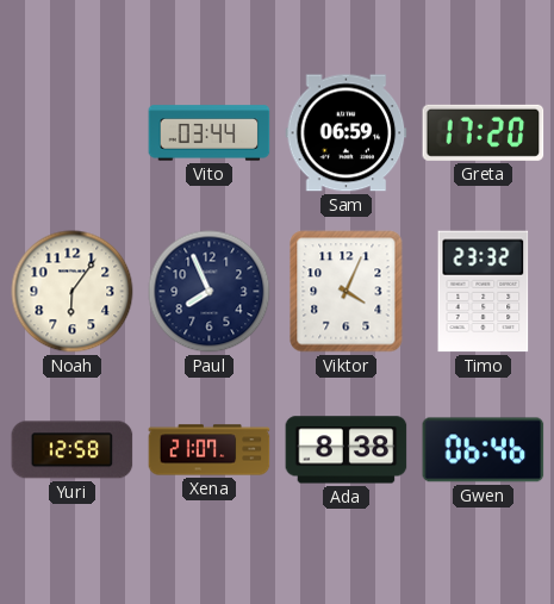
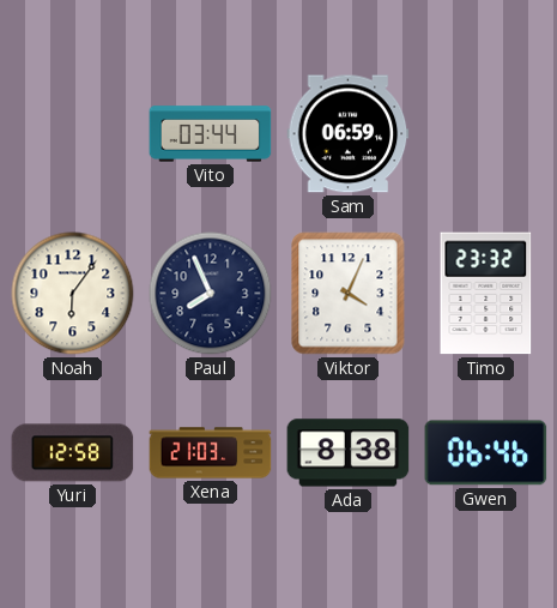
Greta: 17:20 -> none
Xena: 21:07 -> 21:03
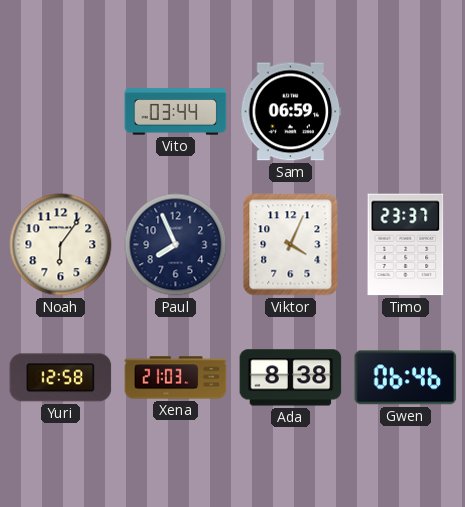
Timo: 23:32 -> 23:37
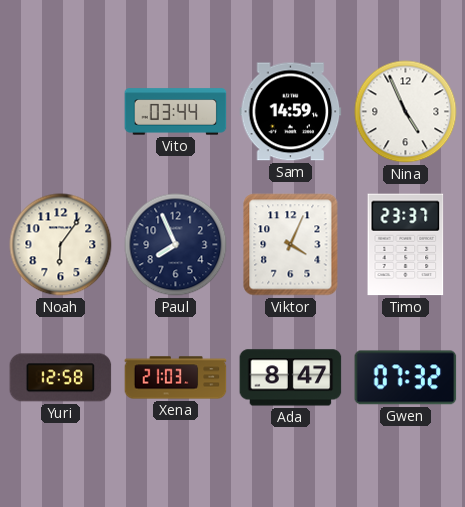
Sam: 06:59 -> 14:59
Nina: none -> 4:56
Ada: 8:38 -> 8:47
Gwen: 06:46 -> 07:32
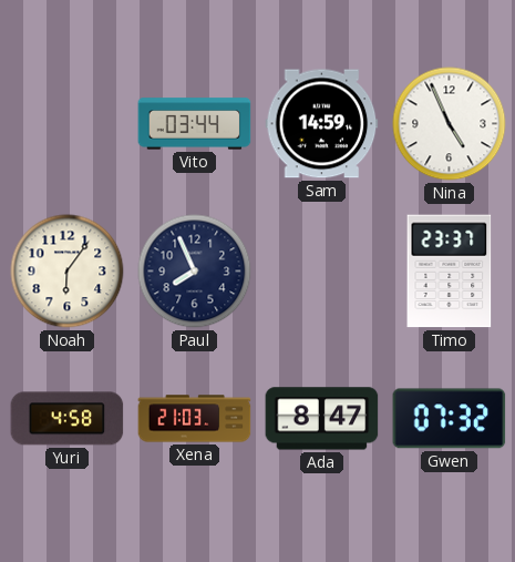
Viktor: 4:04 -> none
Yuri: 12:58 -> 4:58
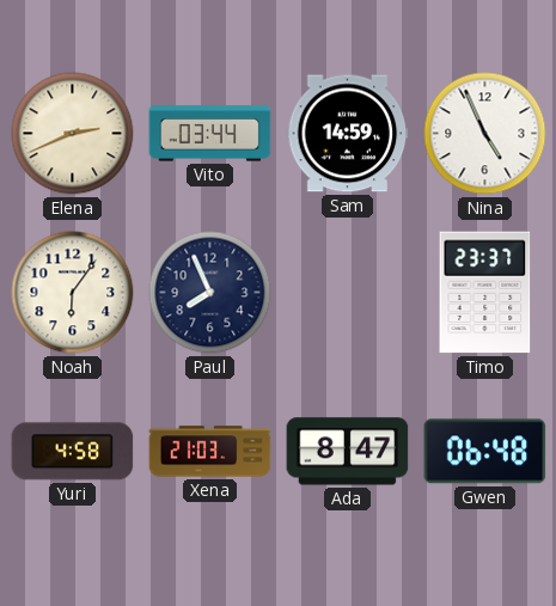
Elena: none -> 2:41
Gwen: 07:32 -> 06:48
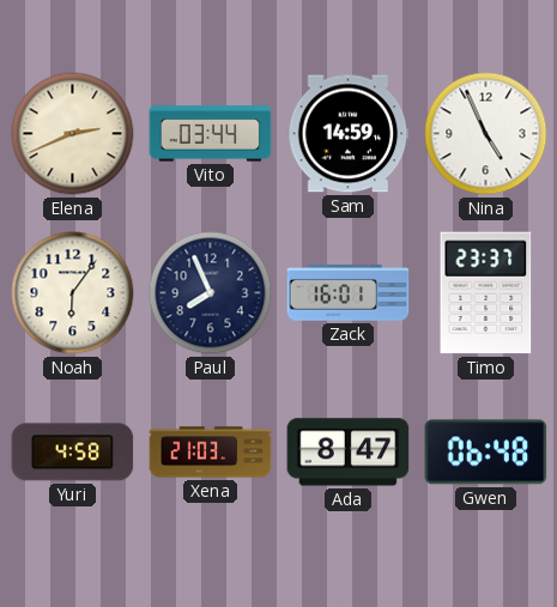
Zack: none -> 16:01
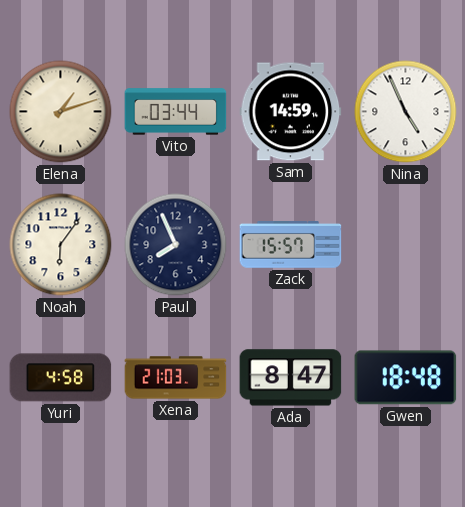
Elena: 2:41 -> 1:12
Zack: 16:01 -> 15:57
Timo: 23:37 -> none
Gwen: 06:48 -> 18:48
